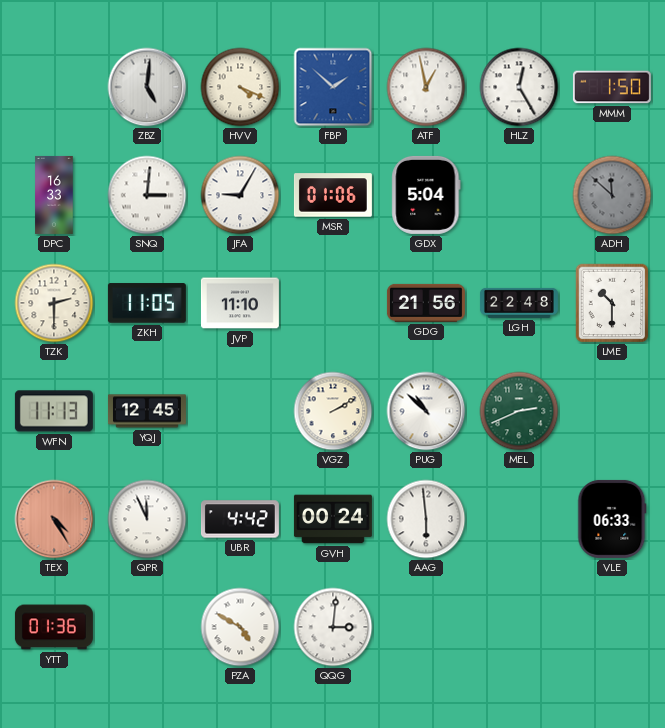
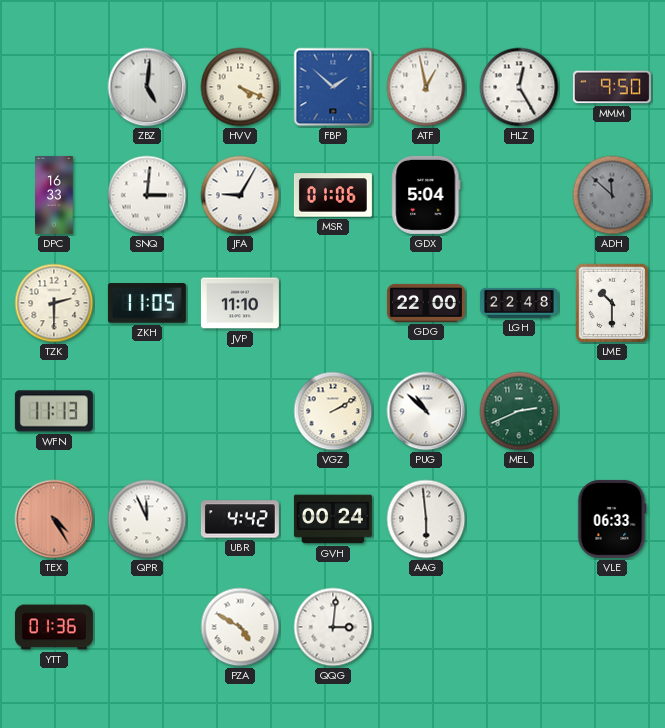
MMM: 1:50 -> 9:50
GDG: 21:56 -> 22:00
YQJ: 12:45 -> none
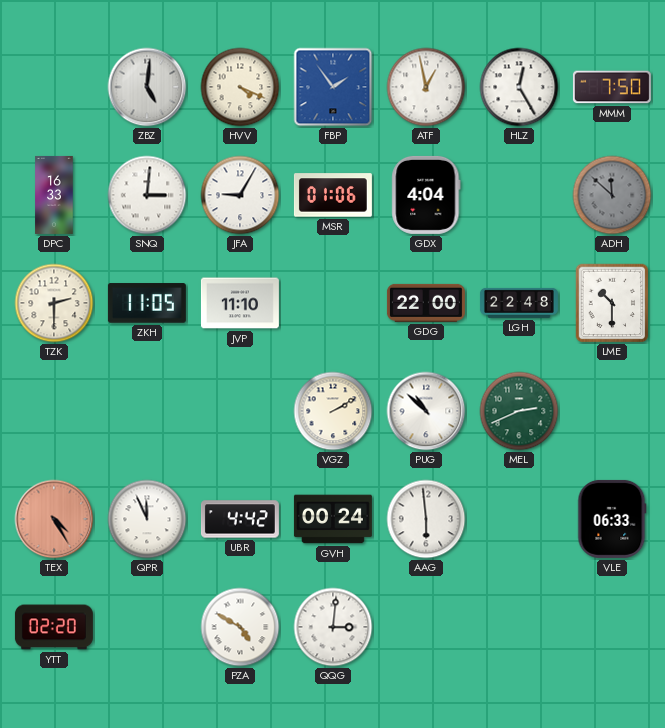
FBP: 1:52 -> 1:54
MMM: 9:50 -> 7:50
GDX: 5:04 -> 4:04
WFN: 11:13 -> none
YTT: 01:36 -> 02:20
